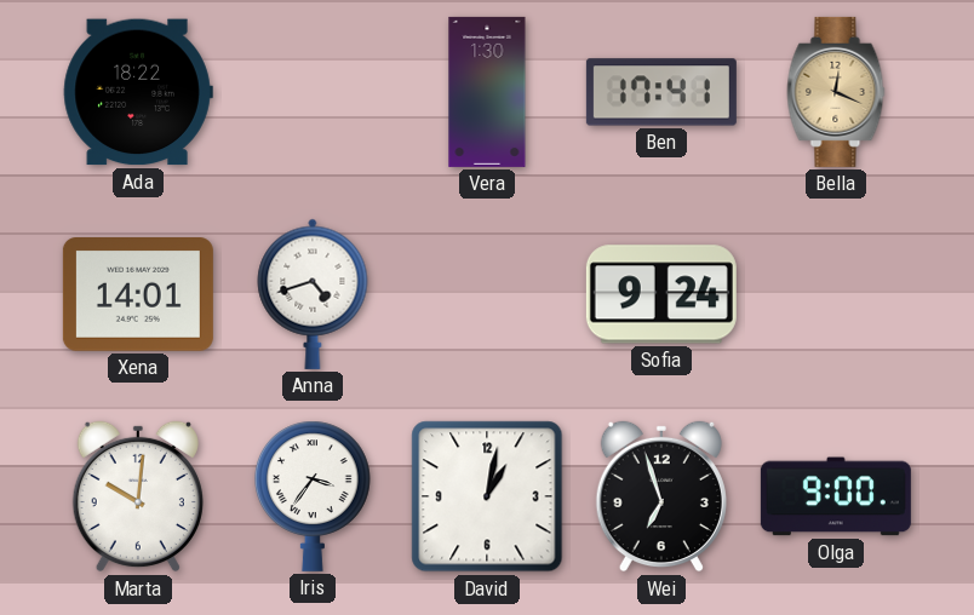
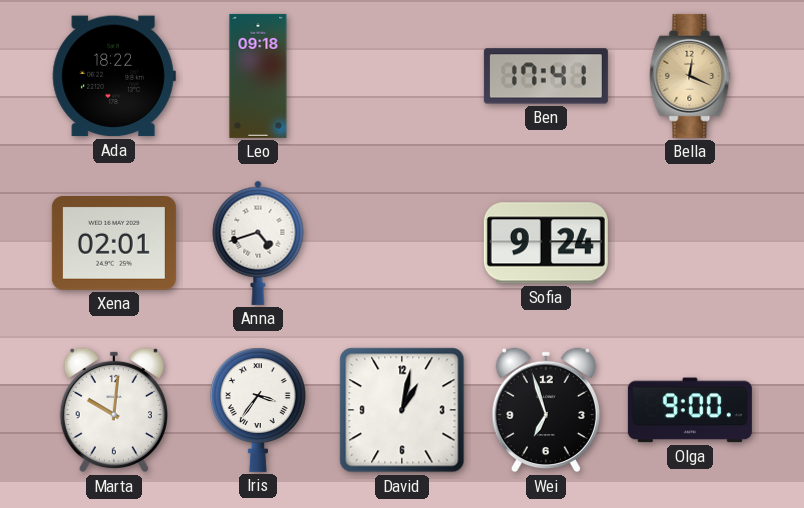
Leo: none -> 09:18
Vera: 1:30 -> none
Xena: 14:01 -> 02:01
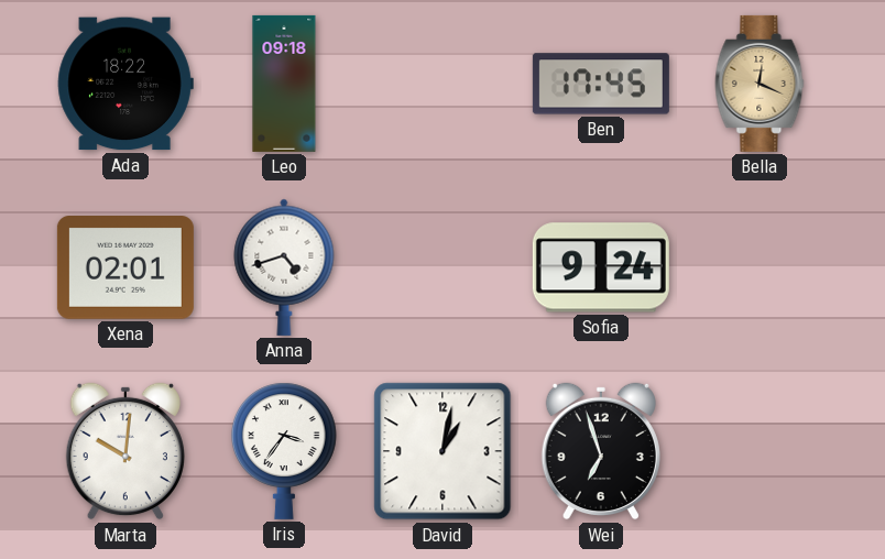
Ben: 17:41 -> 17:45
Olga: 9:00 -> none
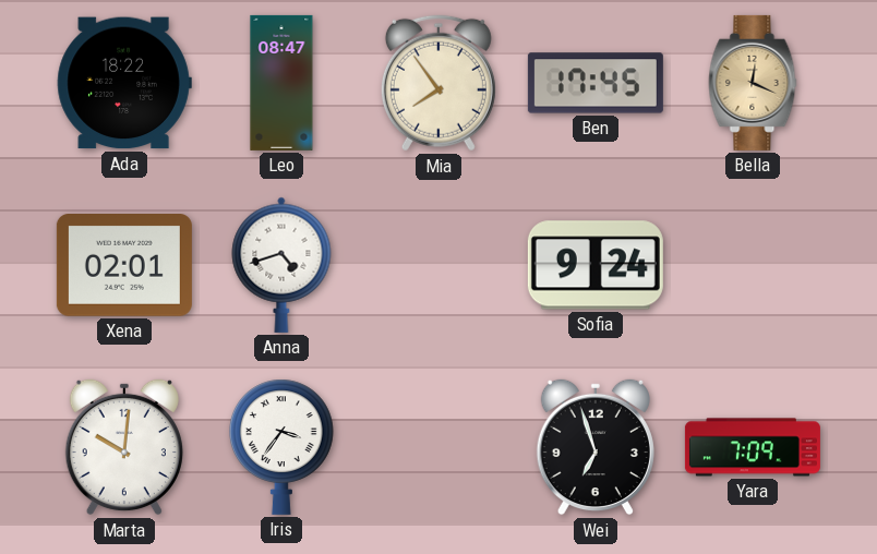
Leo: 09:18 -> 08:47
Mia: none -> 7:54
David: 1:02 -> none
Yara: none -> 7:09
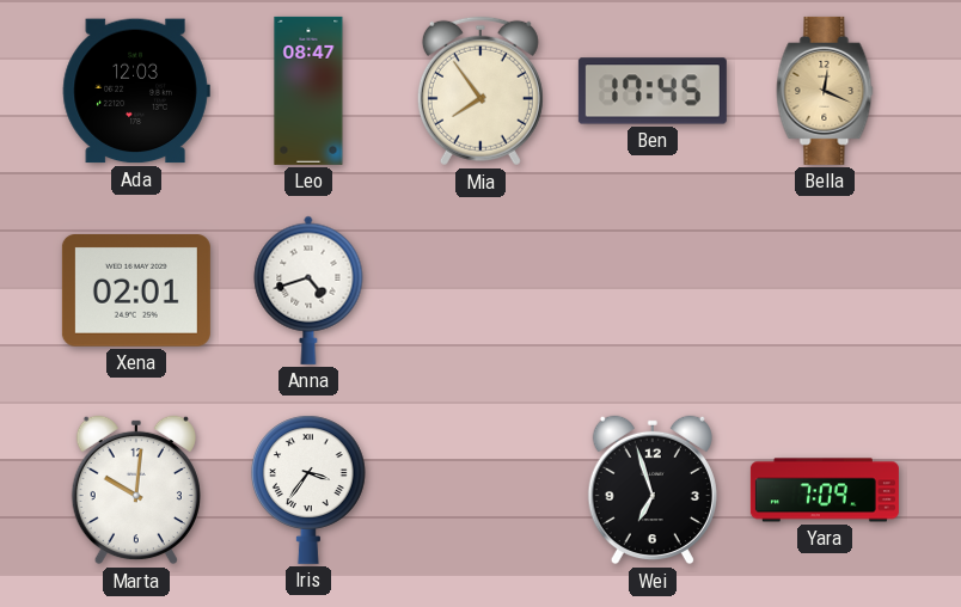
Ada: 18:22 -> 12:03
Sofia: 9:24 -> none
